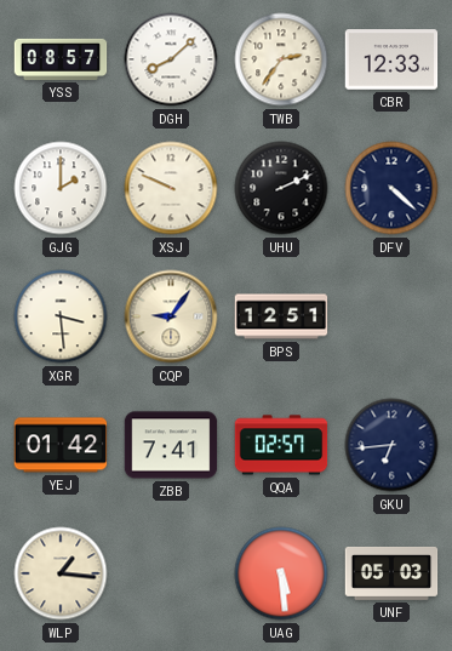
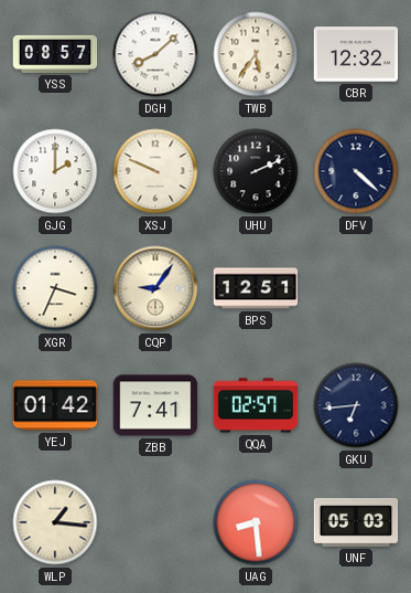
TWB: 2:36 -> 5:36
CBR: 12:33 -> 12:32
XGR: 3:29 -> 3:34
UAG: 5:29 -> 8:29
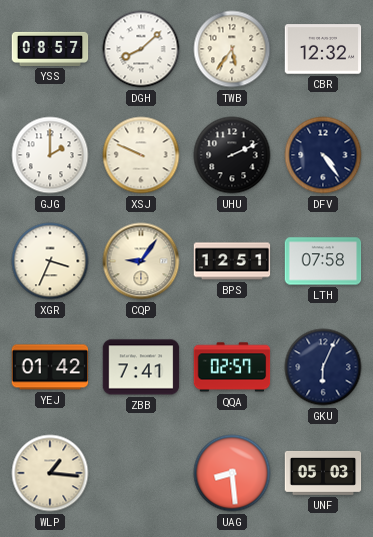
DFV: 4:22 -> 4:24
LTH: none -> 07:58
GKU: 6:44 -> 6:04
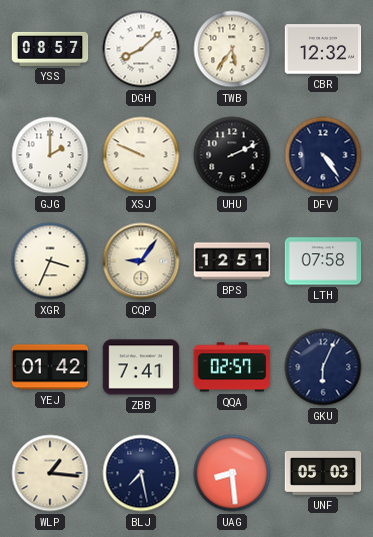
BLJ: none -> 7:28
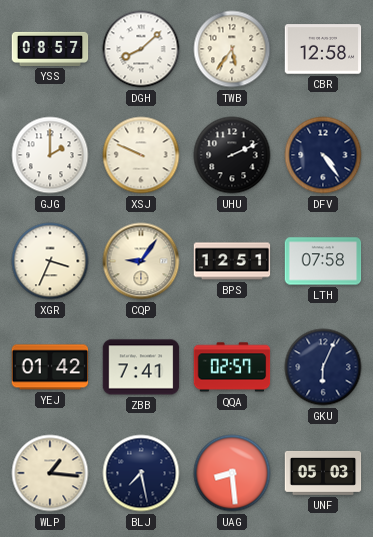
CBR: 12:32 -> 12:58
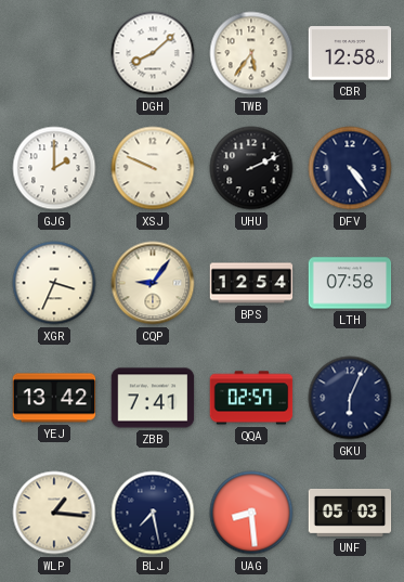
YSS: 08:57 -> none
BPS: 12:51 -> 12:54
YEJ: 01:42 -> 13:42
